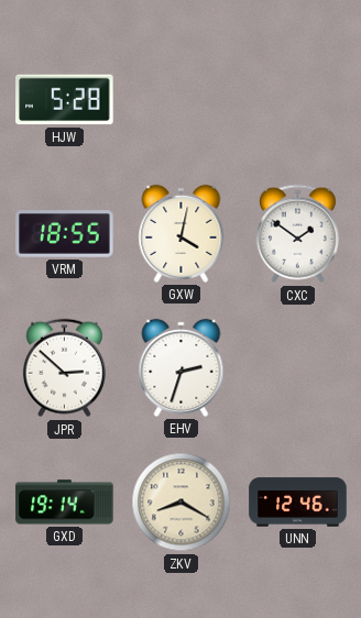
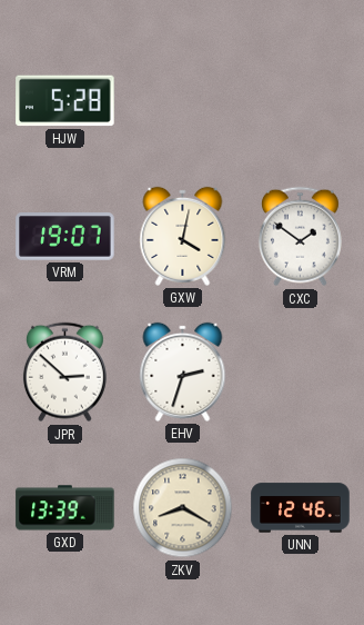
VRM: 18:55 -> 19:07
GXD: 19:14 -> 13:39
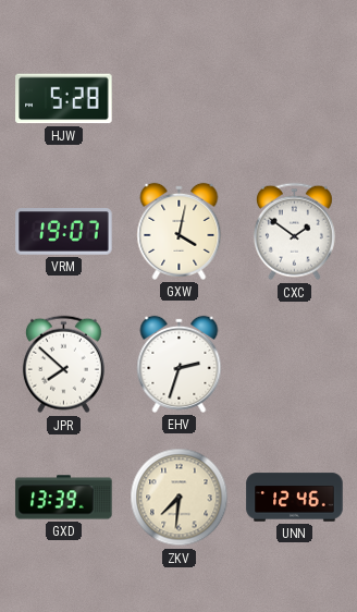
JPR: 2:52 -> 7:52
ZKV: 8:20 -> 7:31
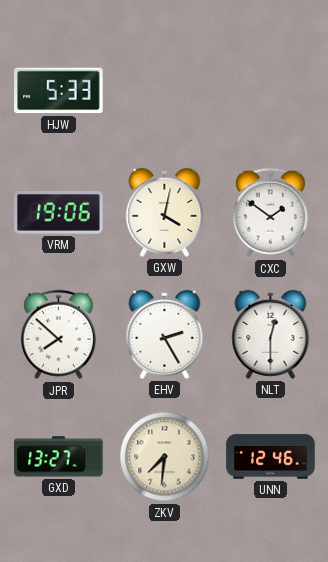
HJW: 5:28 -> 5:33
VRM: 19:07 -> 19:06
EHV: 2:33 -> 2:25
NLT: none -> 12:30
GXD: 13:39 -> 13:27
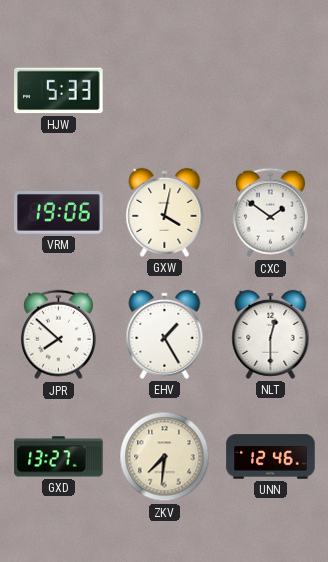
EHV: 2:25 -> 1:25
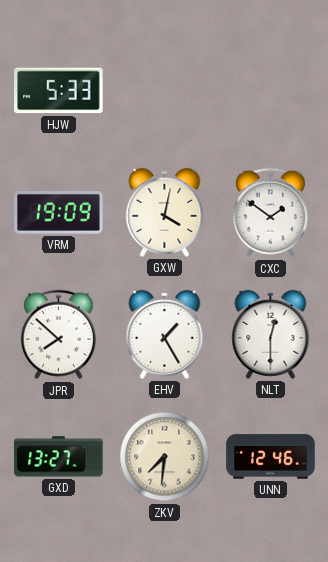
VRM: 19:06 -> 19:09
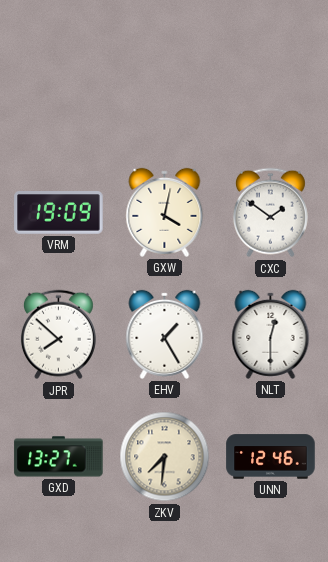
HJW: 5:33 -> none
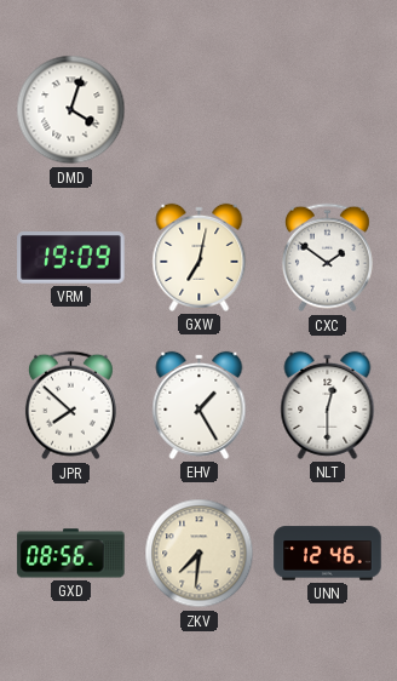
DMD: none -> 4:03
GXW: 4:02 -> 7:02
GXD: 13:27 -> 08:56
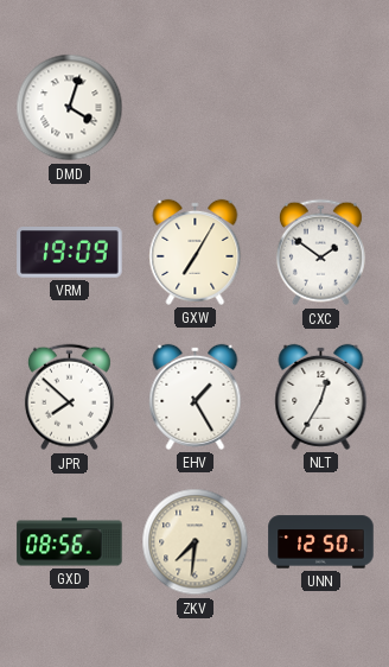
GXW: 7:02 -> 7:05
NLT: 12:30 -> 12:35
UNN: 12:46 -> 12:50
